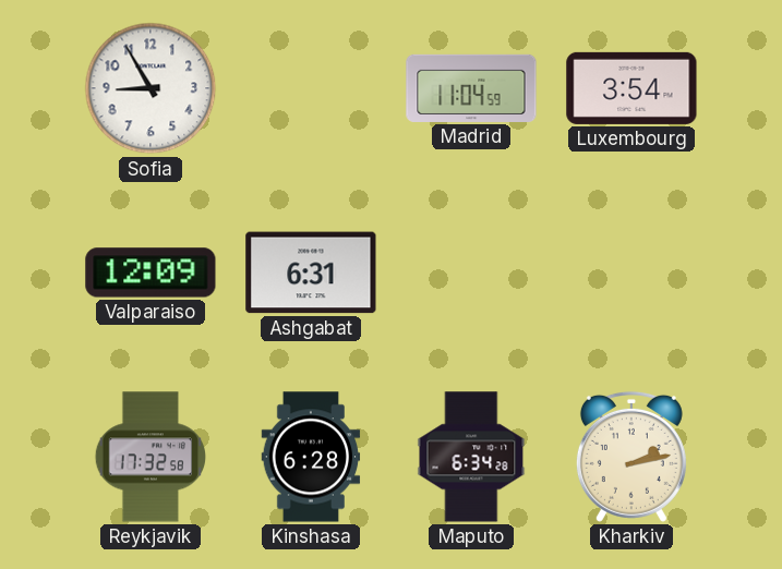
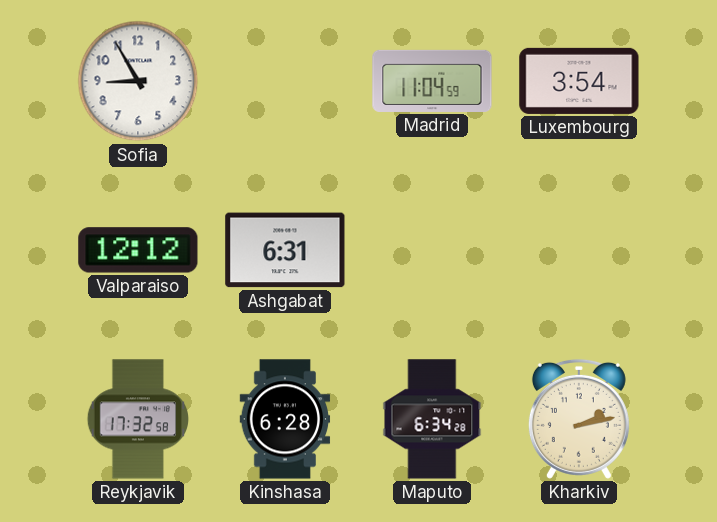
Valparaiso: 12:09 -> 12:12
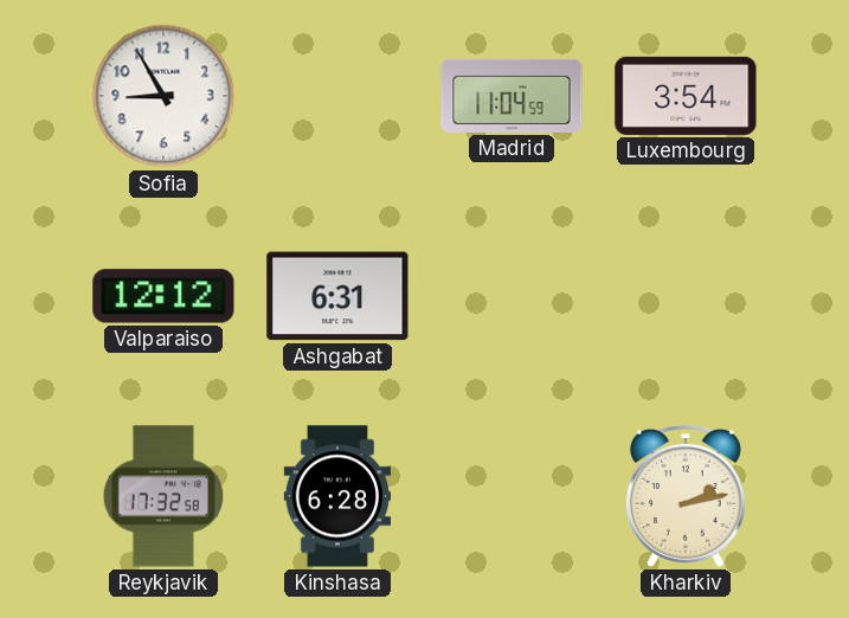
Maputo: 6:34 -> none
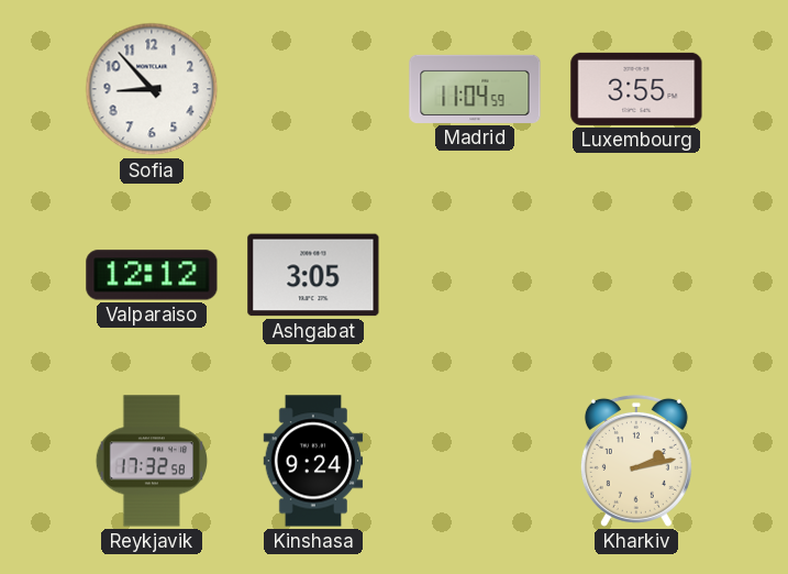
Sofia: 8:55 -> 8:53
Luxembourg: 3:54 -> 3:55
Ashgabat: 6:31 -> 3:05
Kinshasa: 6:28 -> 9:24
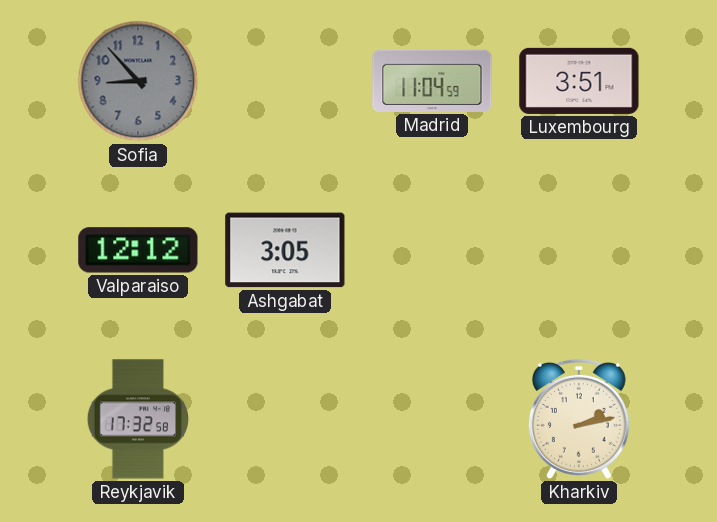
Sofia dial: white -> grey
Luxembourg: 3:55 -> 3:51
Kinshasa: 9:24 -> none
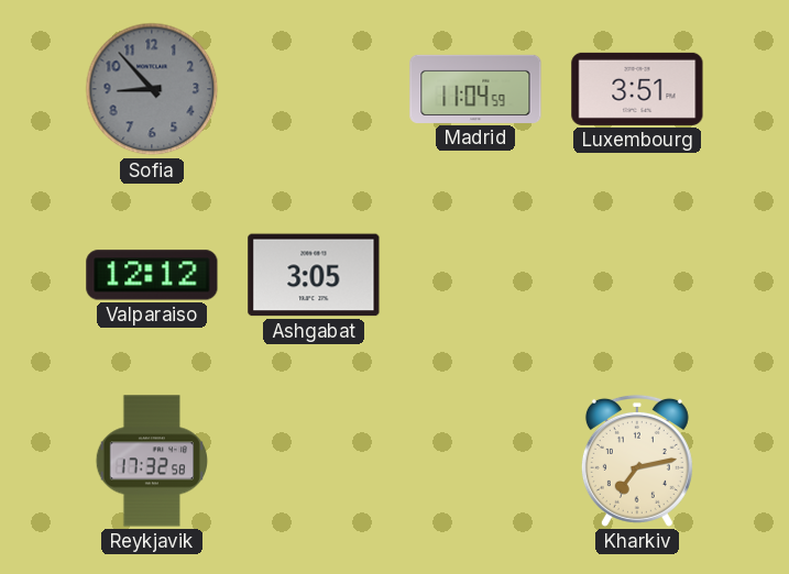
Kharkiv: 2:13 -> 7:13
